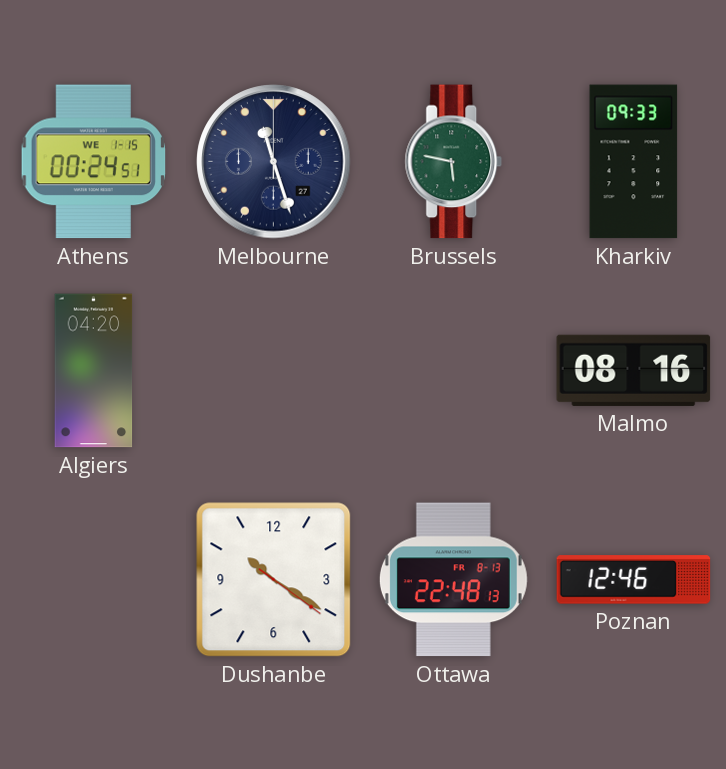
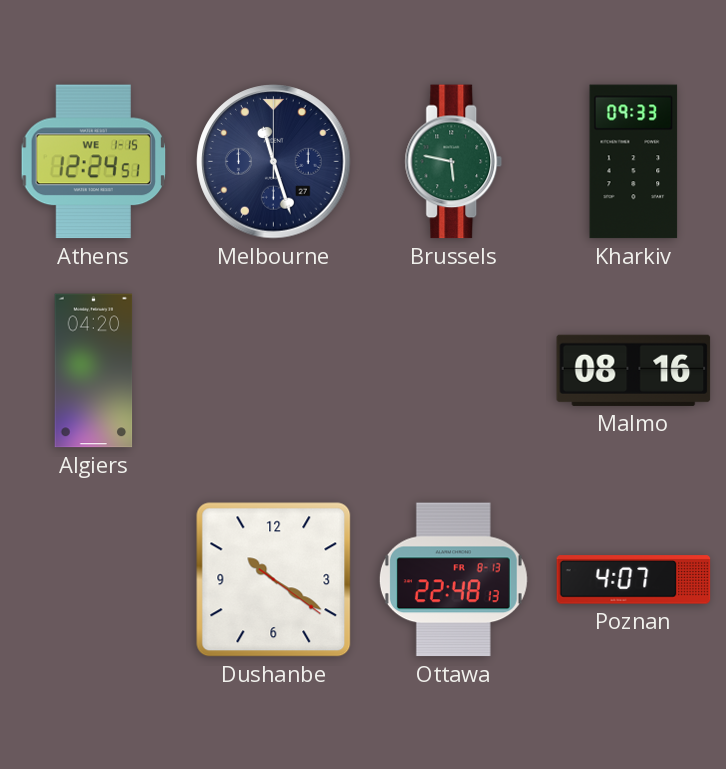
Athens: 00:24 -> 12:24
Poznan: 12:46 -> 4:07
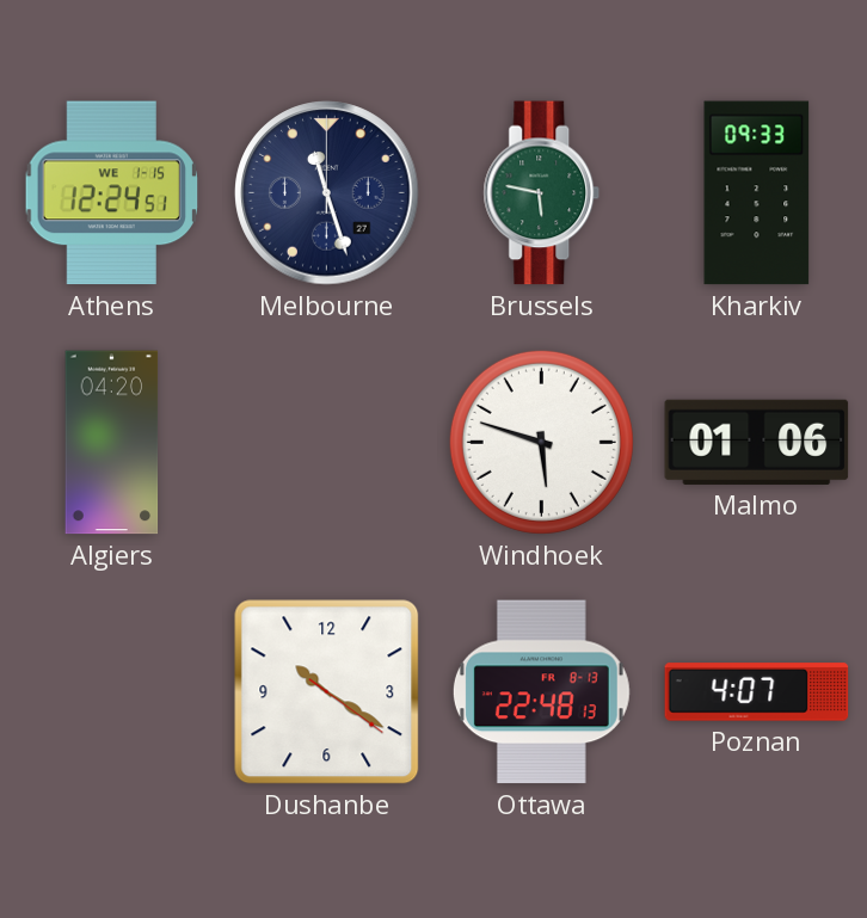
Windhoek: none -> 5:48
Malmo: 08:16 -> 01:06
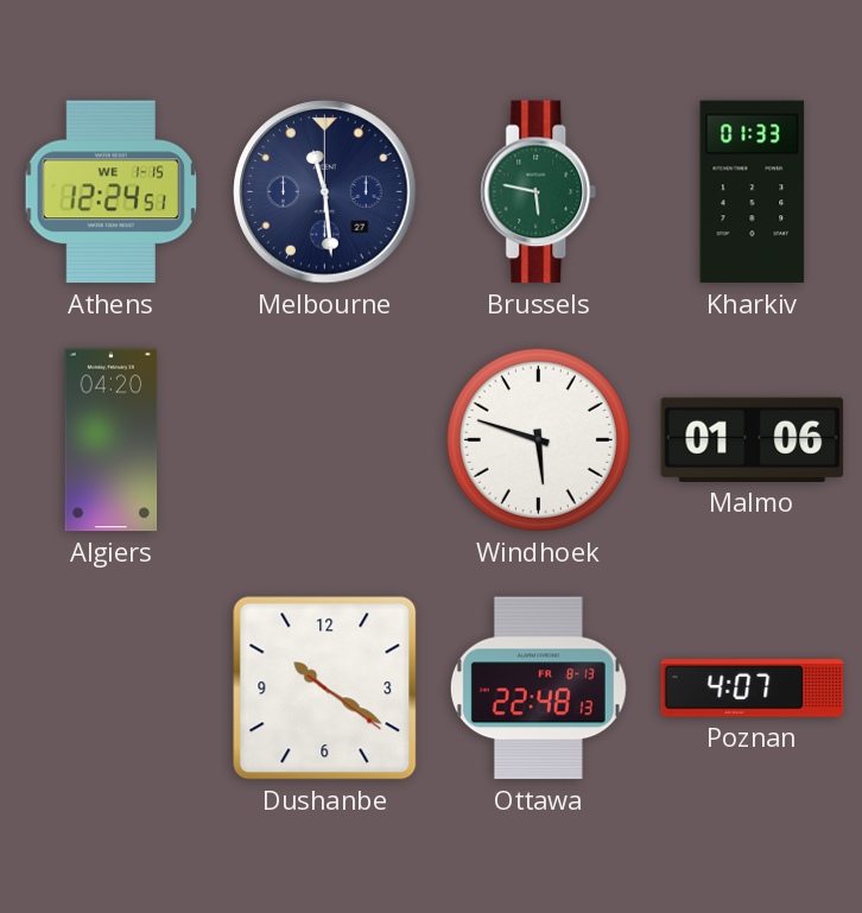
Melbourne: 11:27 -> 11:29
Kharkiv: 09:33 -> 01:33
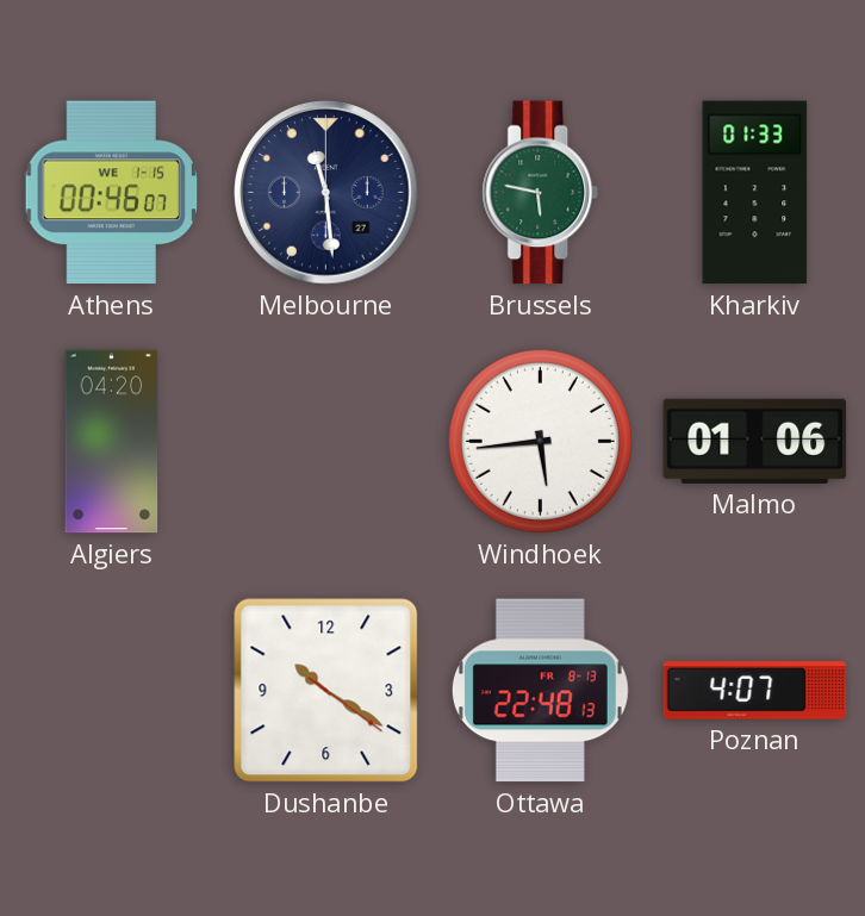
Athens: 12:24 -> 00:46
Windhoek: 5:48 -> 5:44
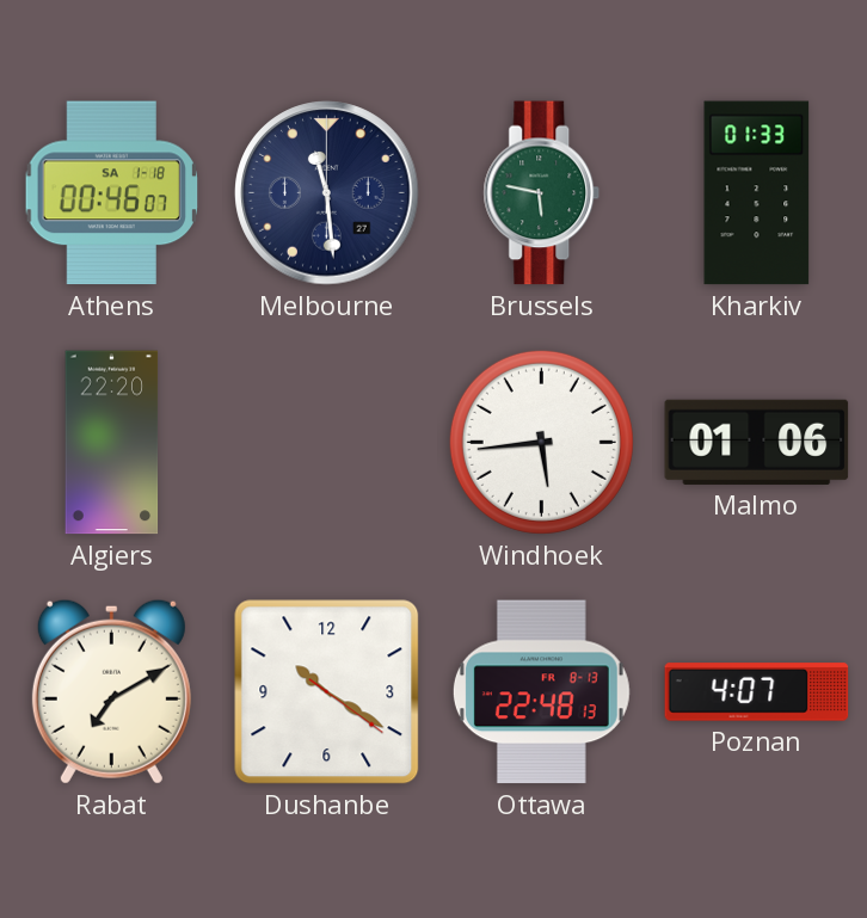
Athens date: WE 1-15 -> SA 1-18
Algiers: 04:20 -> 22:20
Rabat: none -> 7:10
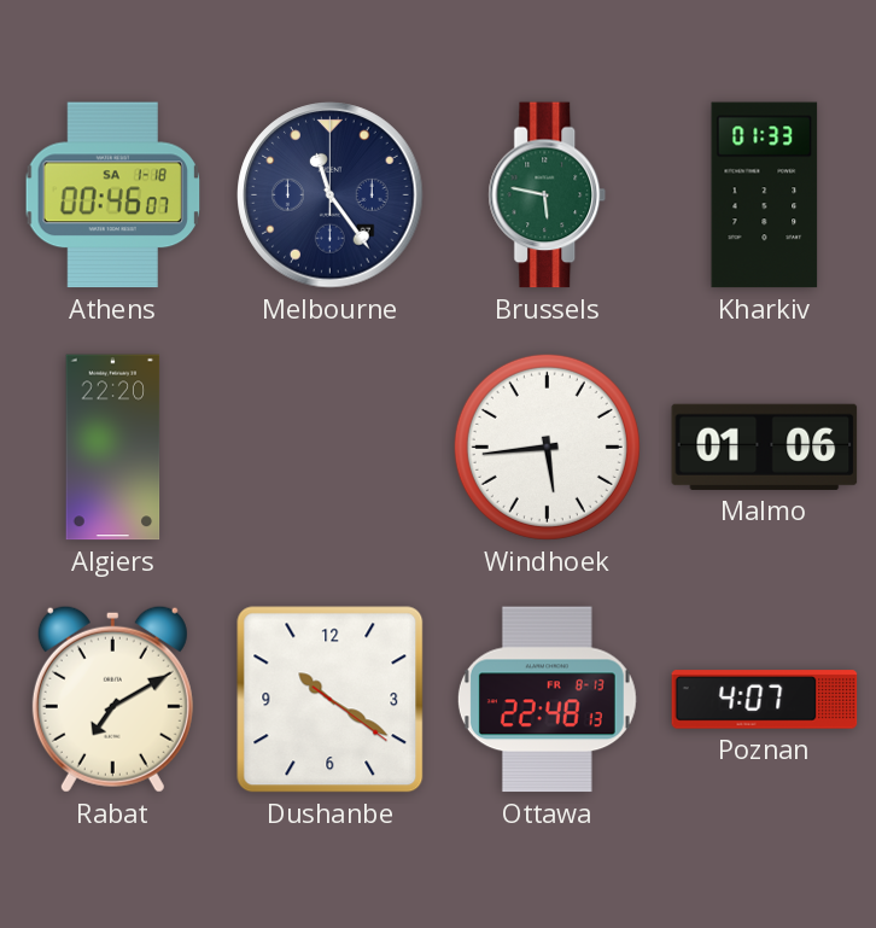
Melbourne: 11:29 -> 11:24
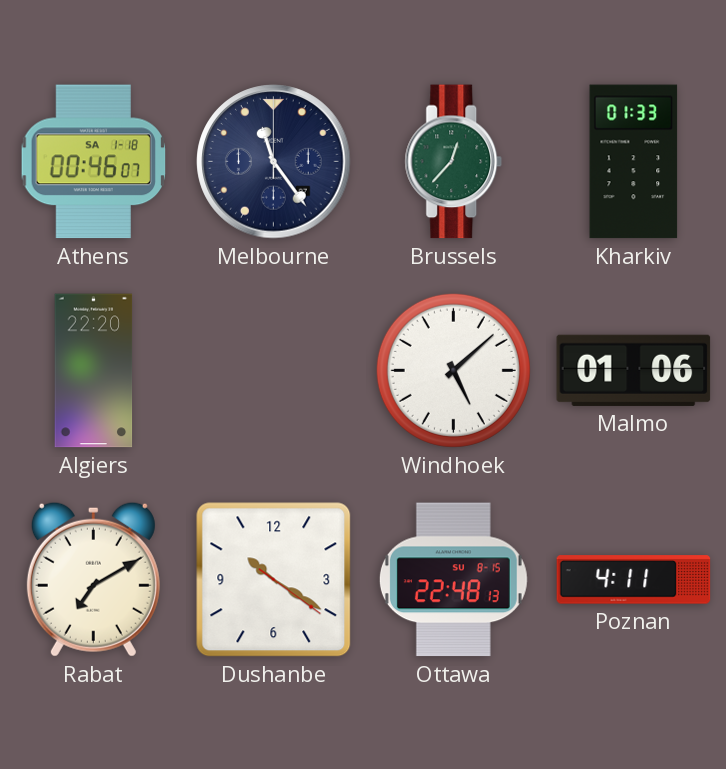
Brussels: 5:47 -> 12:37
Windhoek: 5:44 -> 5:08
Ottawa date: FR 8-13 -> SU 8-15
Poznan: 4:07 -> 4:11
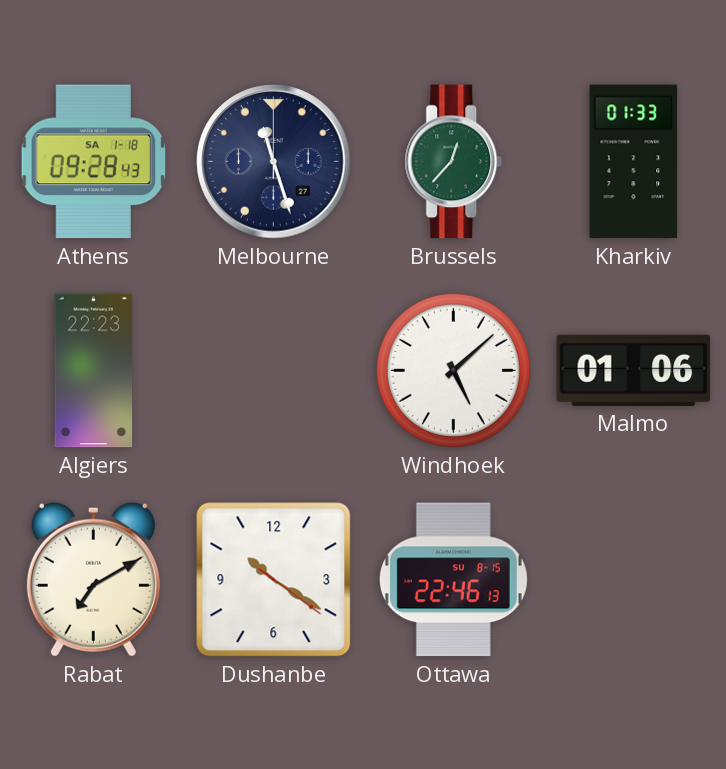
Athens: 00:46 -> 09:28
Melbourne: 11:24 -> 11:27
Algiers: 22:20 -> 22:23
Ottawa: 22:48 -> 22:46
Poznan: 4:11 -> none
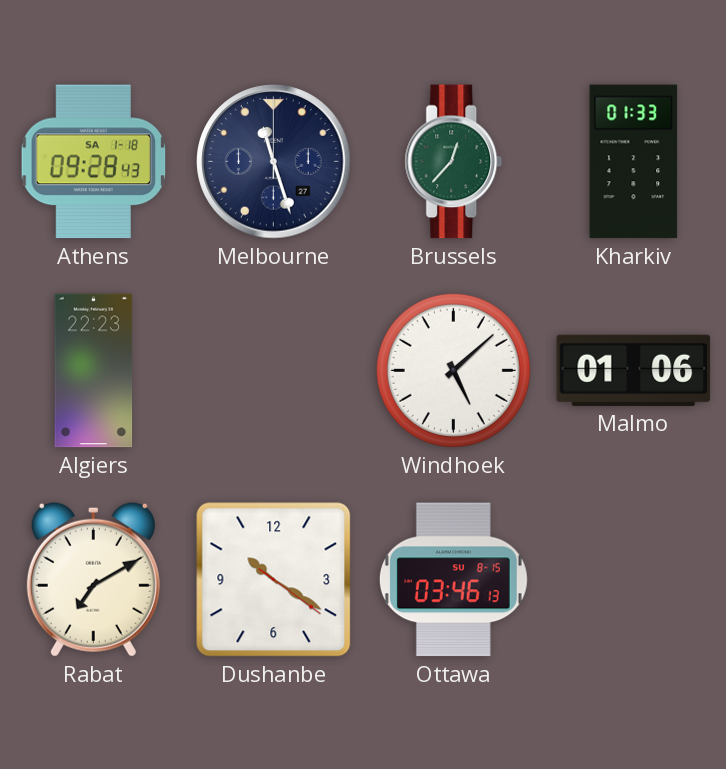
Ottawa: 22:46 -> 03:46
